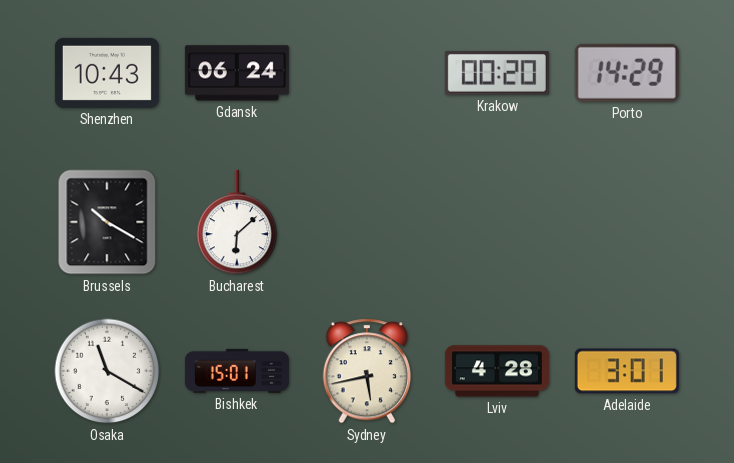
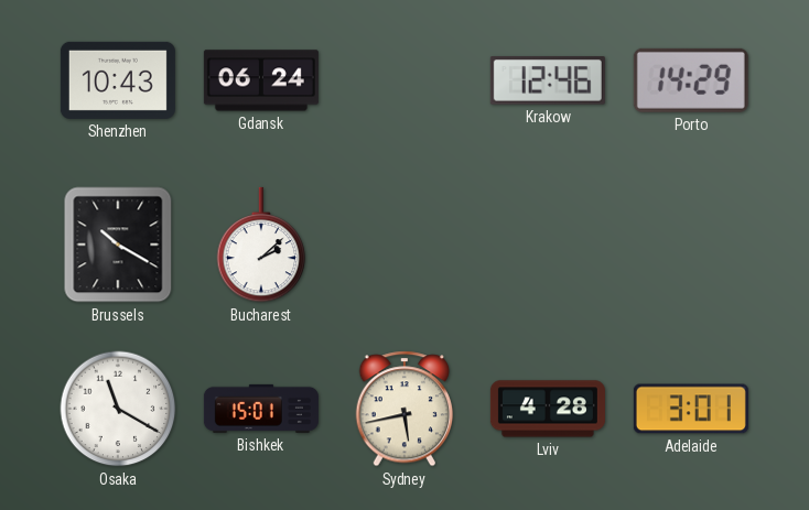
Krakow: 00:20 -> 12:46
Bucharest: 6:08 -> 2:08
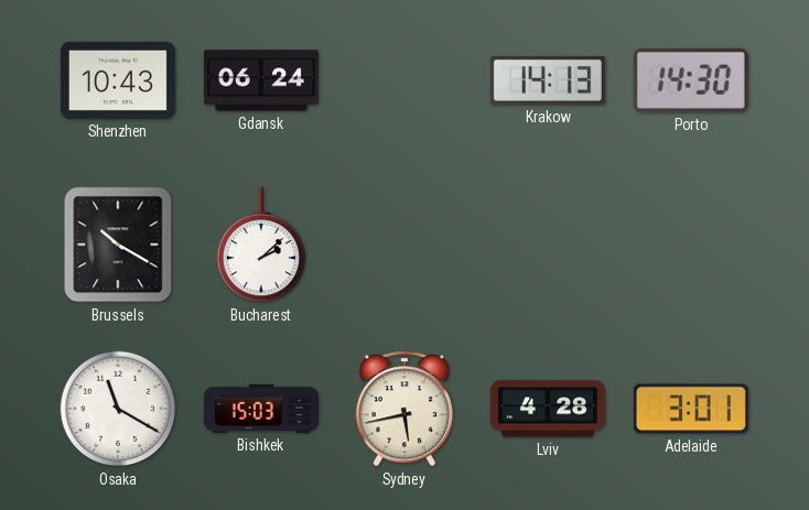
Krakow: 12:46 -> 14:13
Porto: 14:29 -> 14:30
Bishkek: 15:01 -> 15:03
